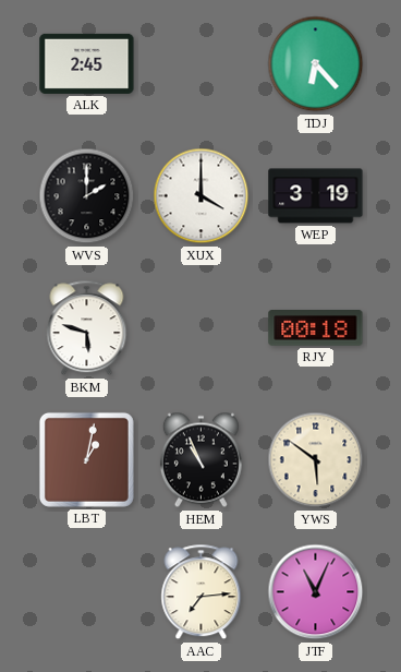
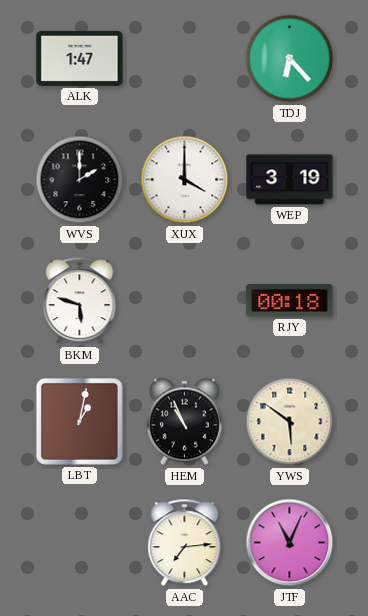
ALK: 2:45 -> 1:47
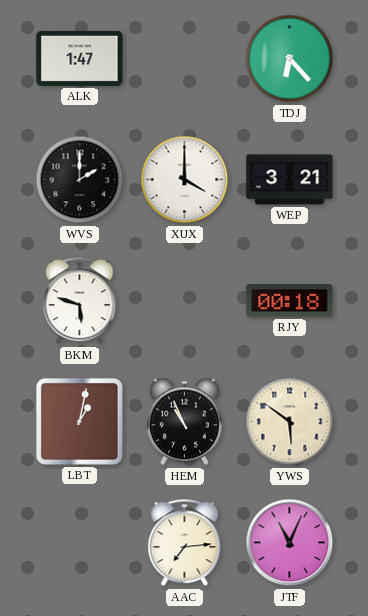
WEP: 3:19 -> 3:21
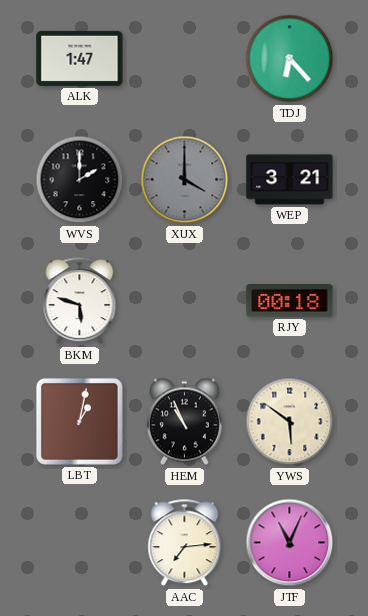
XUX dial: white -> grey
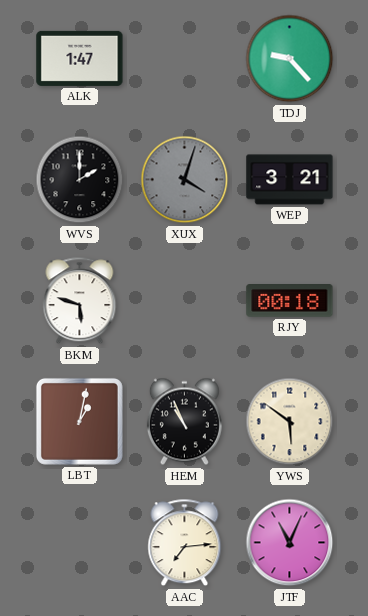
TDJ: 6:23 -> 9:23
XUX: 4:00 -> 4:03
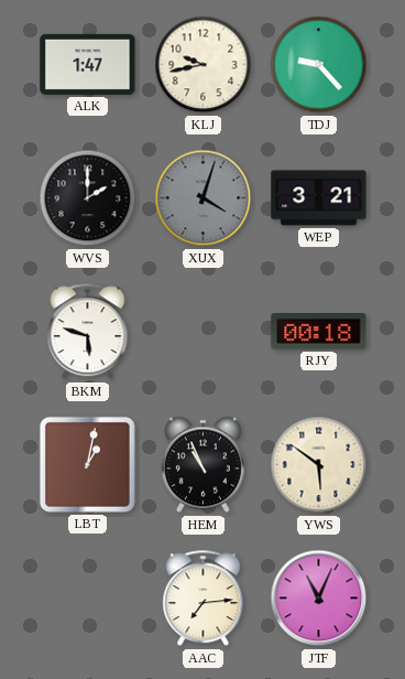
KLJ: none -> 9:43
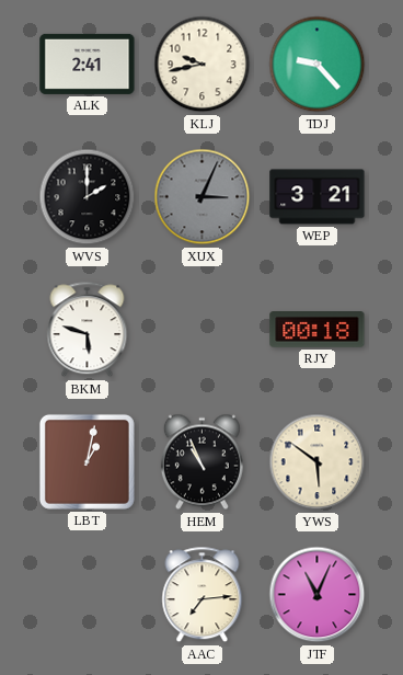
ALK: 1:47 -> 2:41
XUX: 4:03 -> 3:04
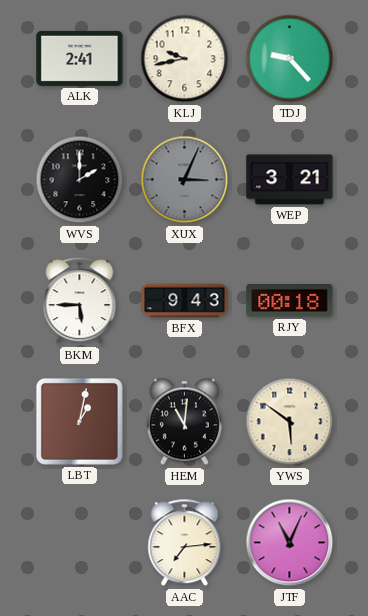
BKM: 5:48 -> 5:45
BFX: none -> 9:43
HEM: 10:56 -> 11:01
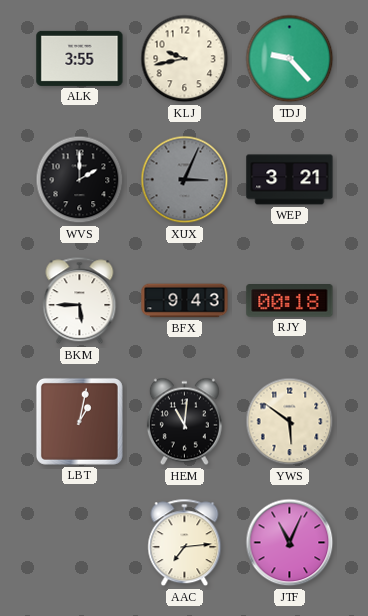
ALK: 2:41 -> 3:55
